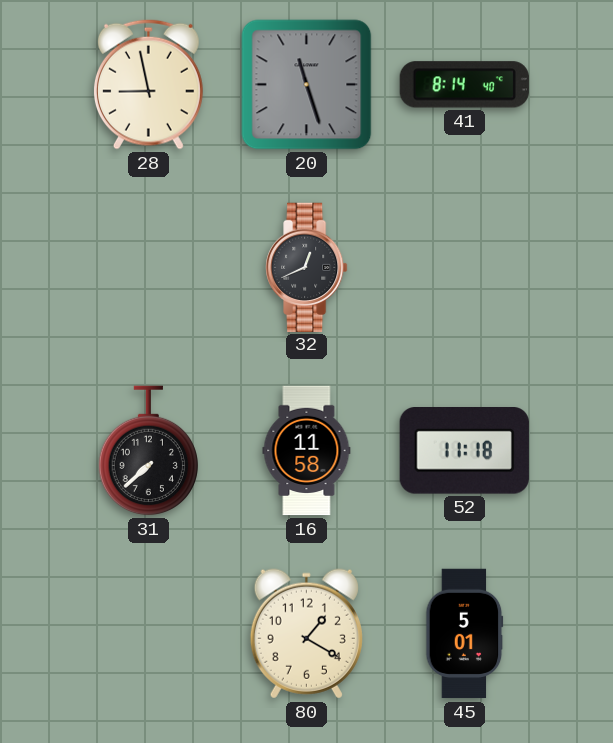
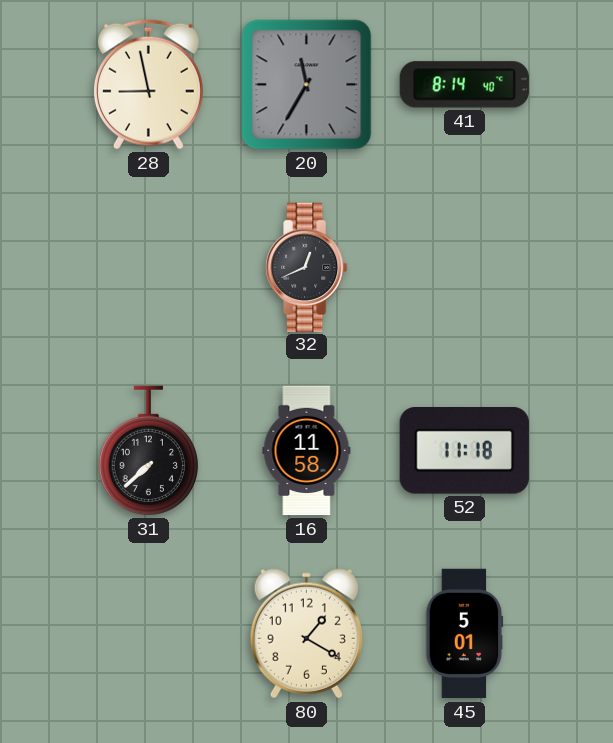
20: 11:27 -> 11:35
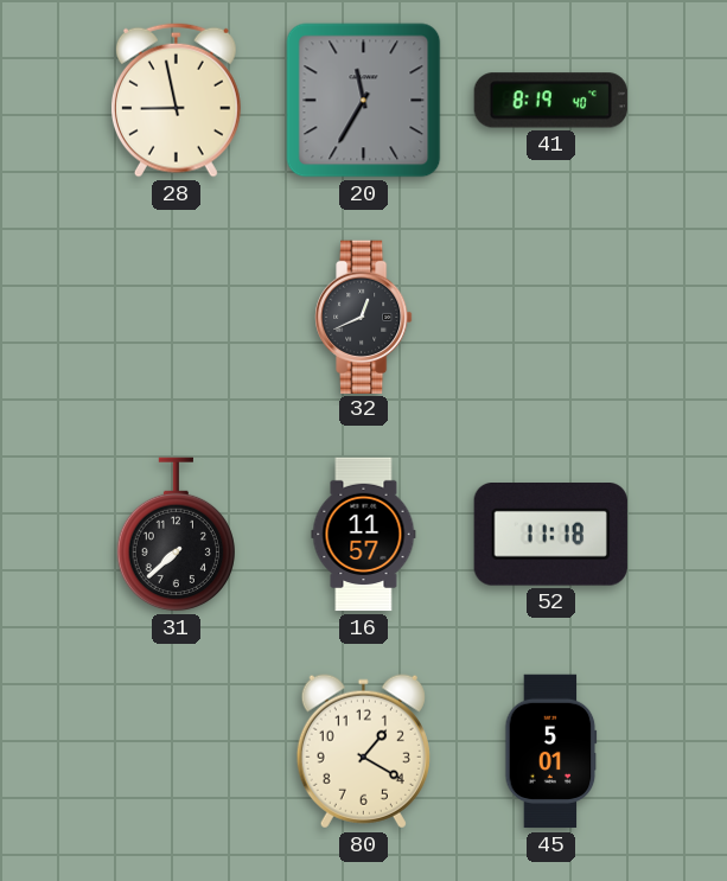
41: 8:14 -> 8:19
16: 11:58 -> 11:57
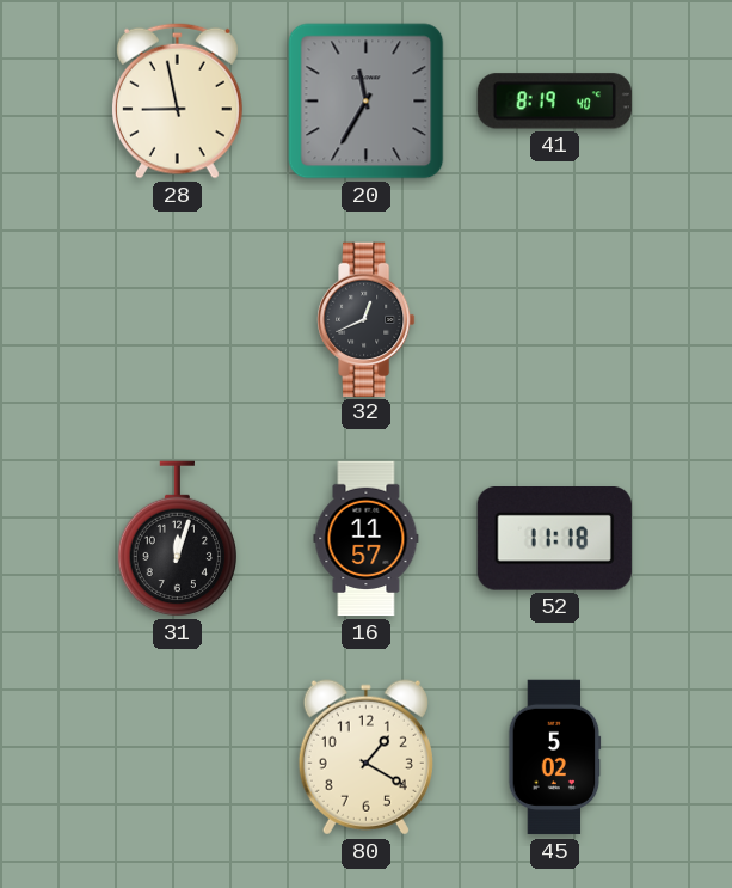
31: 7:38 -> 12:03
45: 5:01 -> 5:02
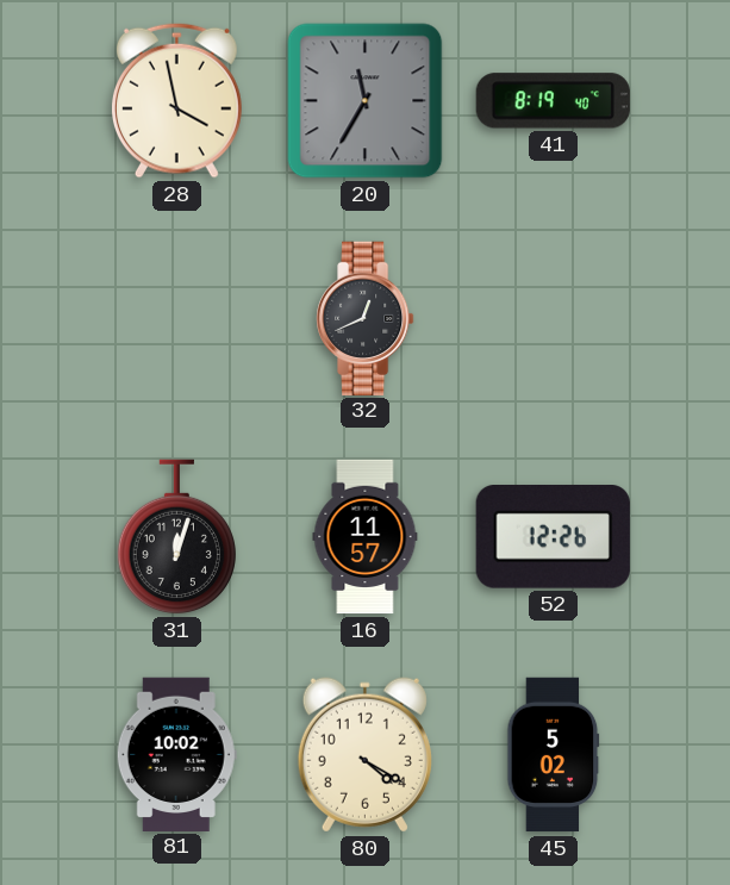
28: 8:58 -> 3:58
52: 11:18 -> 12:26
81: none -> 10:02
80: 1:20 -> 4:20
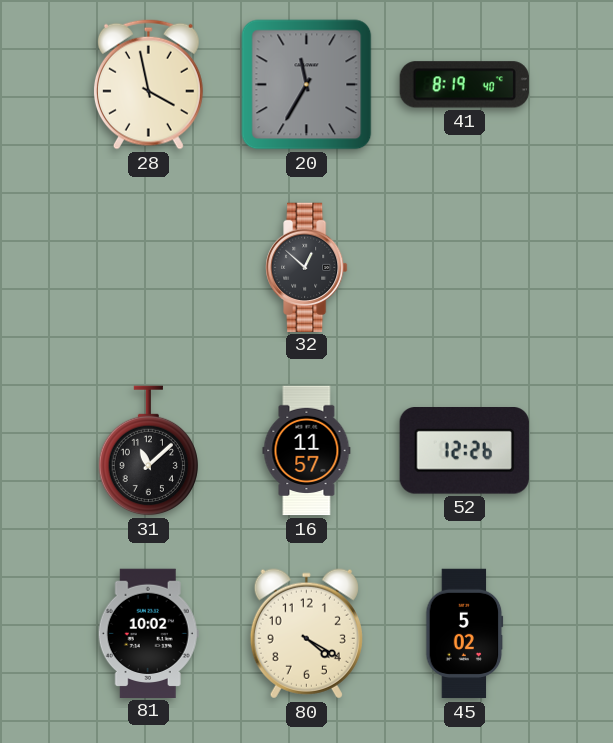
32: 12:41 -> 12:52
31: 12:03 -> 11:08
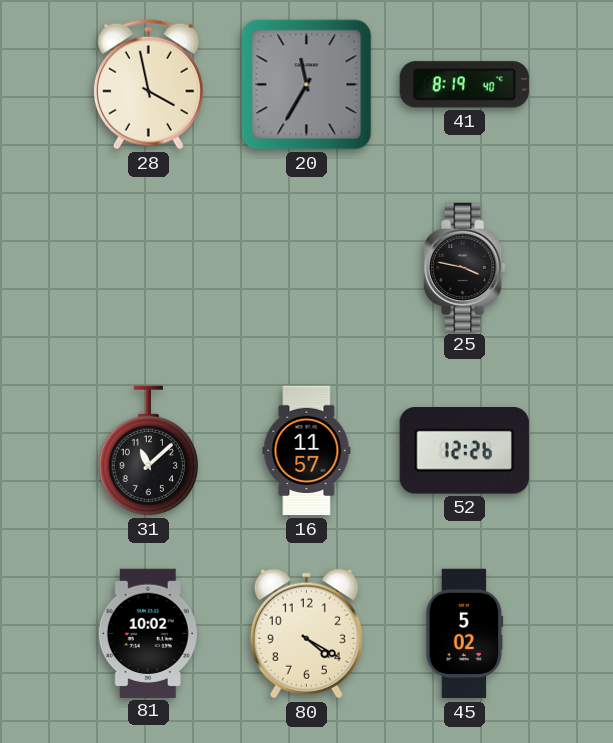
32: 12:52 -> none
25: none -> 3:47
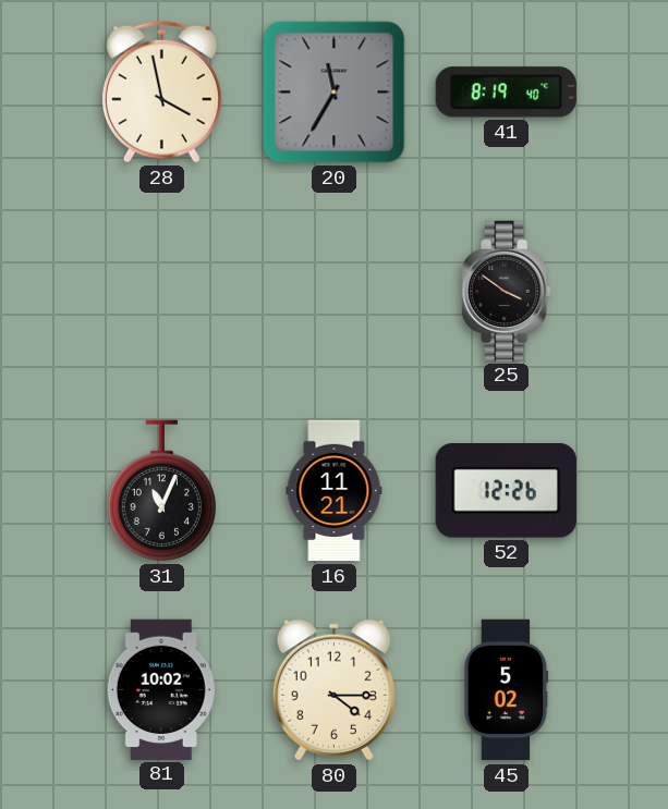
25: 3:47 -> 3:51
31: 11:08 -> 11:04
16: 11:57 -> 11:21
80: 4:20 -> 4:15
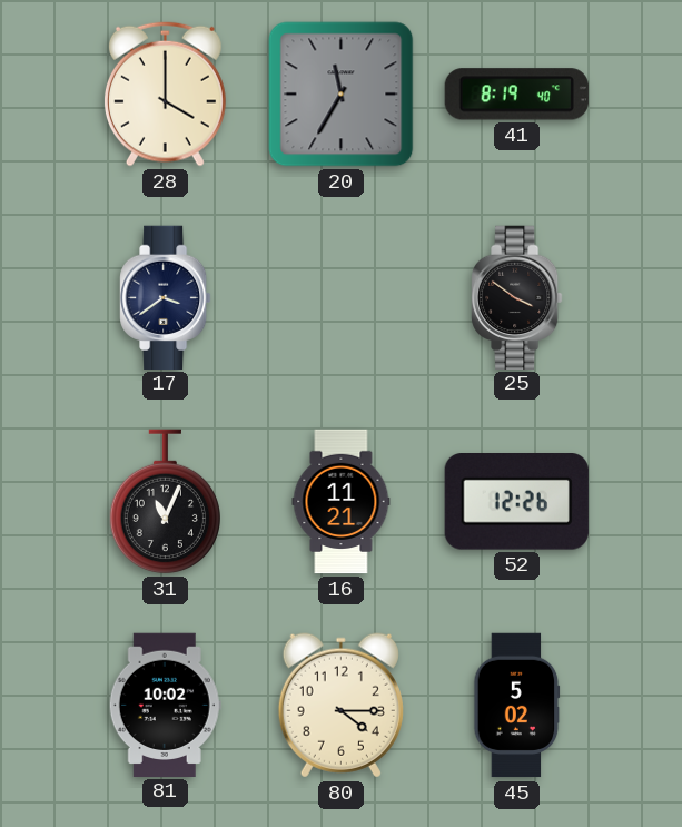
28: 3:58 -> 4:00
17: none -> 3:39
